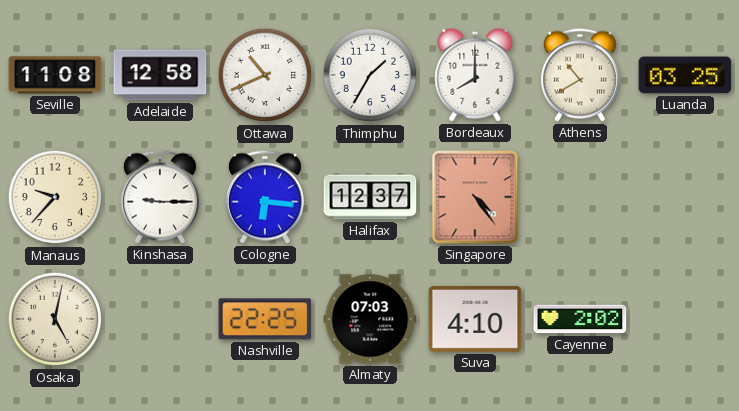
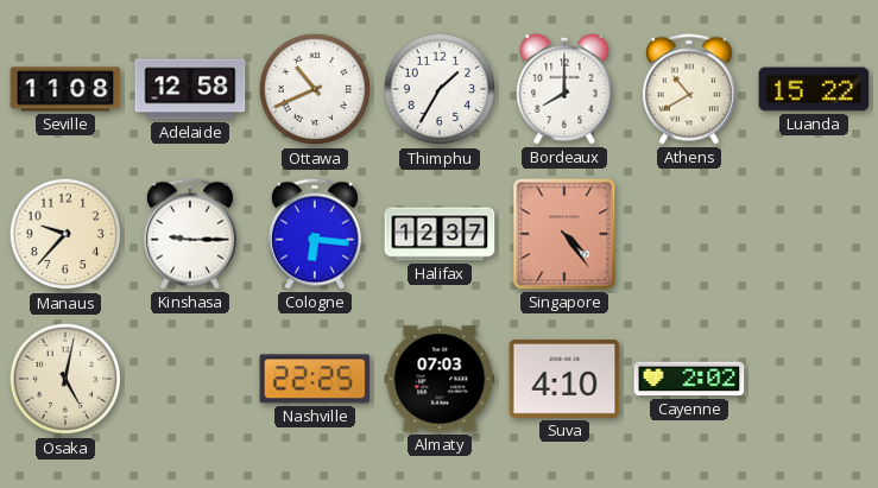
Luanda: 03:25 -> 15:22
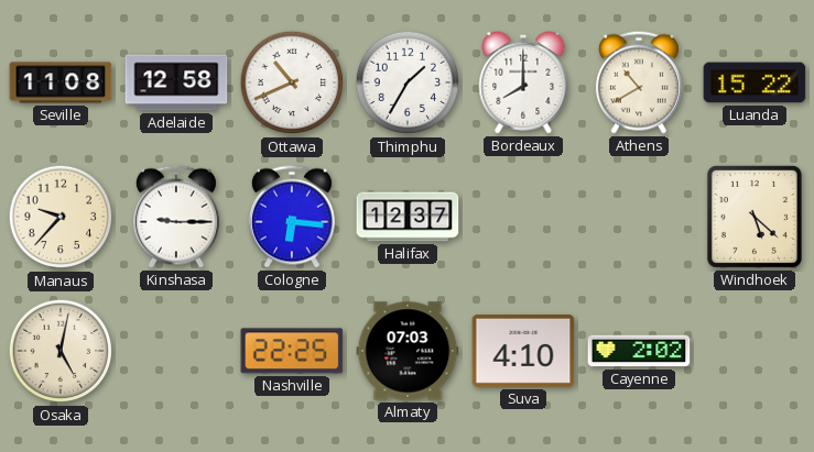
Singapore: 4:24 -> none
Windhoek: none -> 5:22
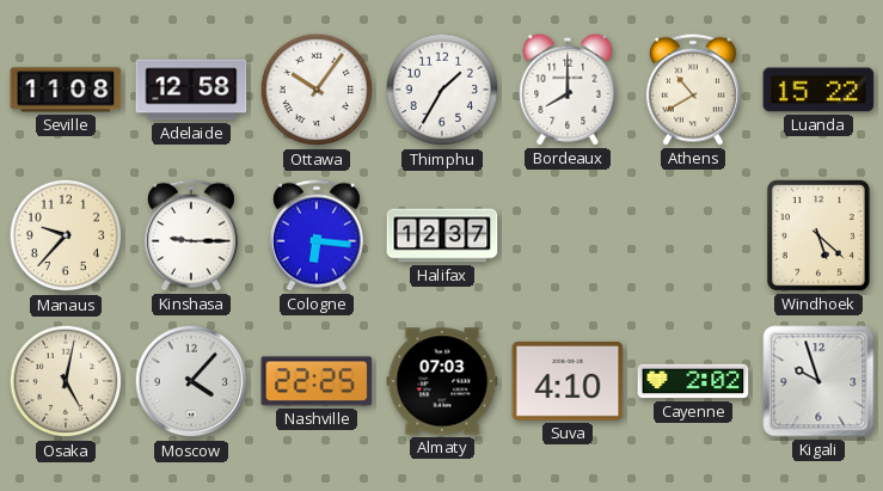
Ottawa: 10:41 -> 10:06
Moscow: none -> 4:07
Kigali: none -> 9:57
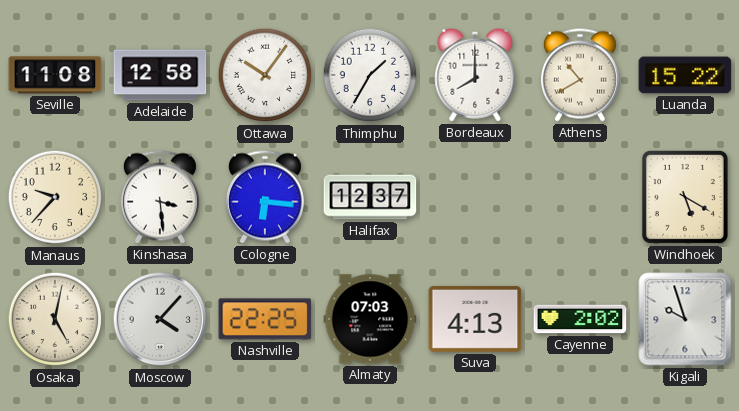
Kinshasa: 9:15 -> 3:29
Windhoek: 5:22 -> 5:20
Suva: 4:10 -> 4:13
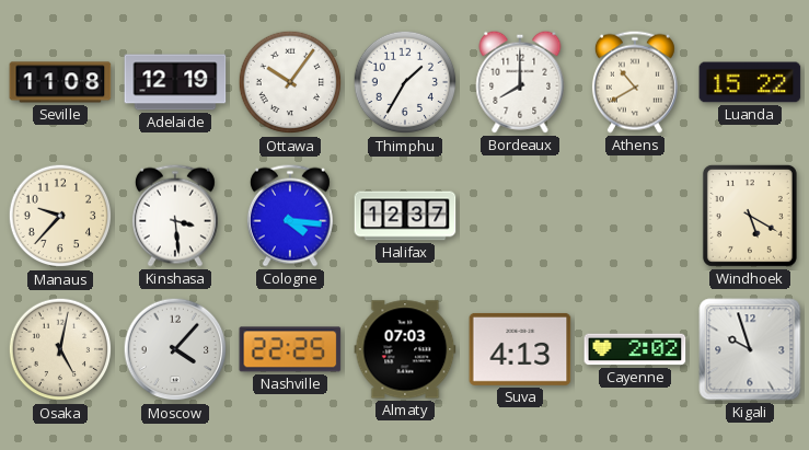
Adelaide: 12:58 -> 12:19
Cologne: 6:16 -> 4:16
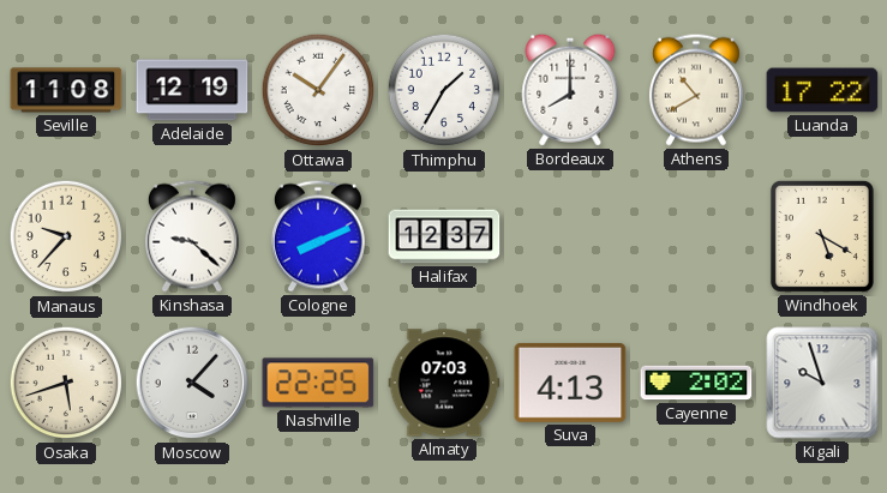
Luanda: 15:22 -> 17:22
Kinshasa: 3:29 -> 9:22
Cologne: 4:16 -> 8:11
Osaka: 5:02 -> 5:42
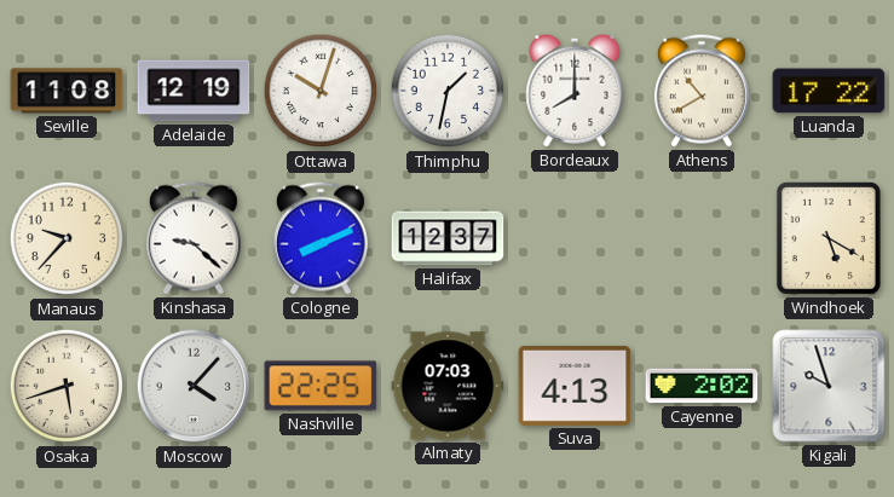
Ottawa: 10:06 -> 10:03
Thimphu: 1:35 -> 1:32
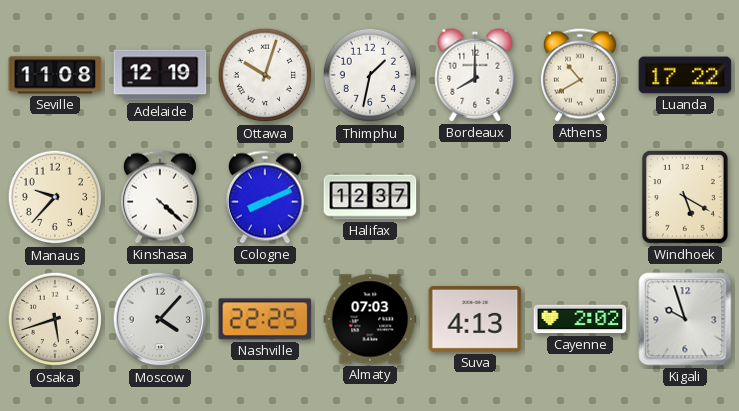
Kinshasa: 9:22 -> 4:22
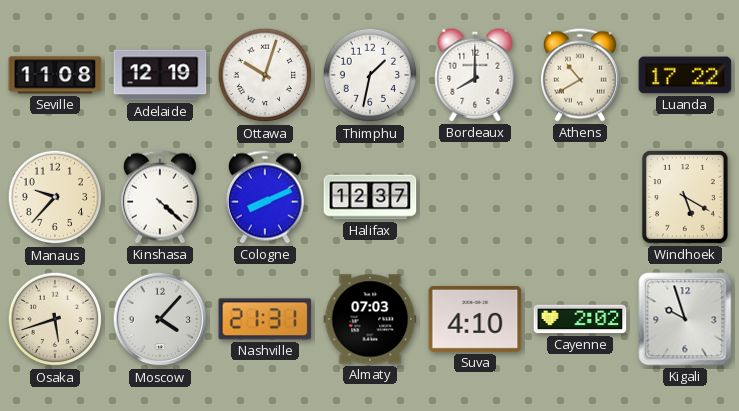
Nashville: 22:25 -> 21:31
Suva: 4:13 -> 4:10
